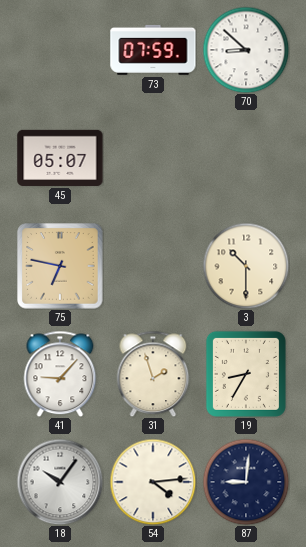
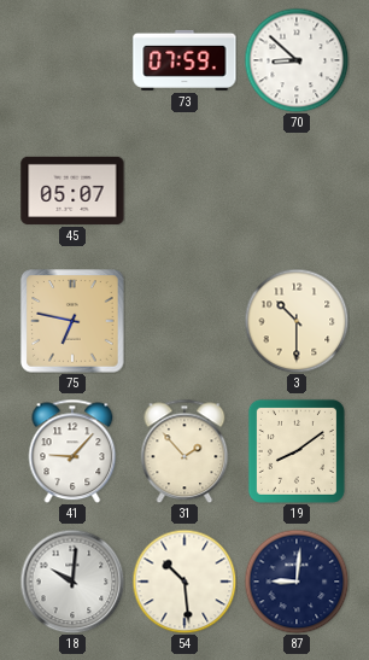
31: 1:57 -> 1:53
19: 8:35 -> 8:09
18: 10:06 -> 10:01
54: 4:14 -> 10:29
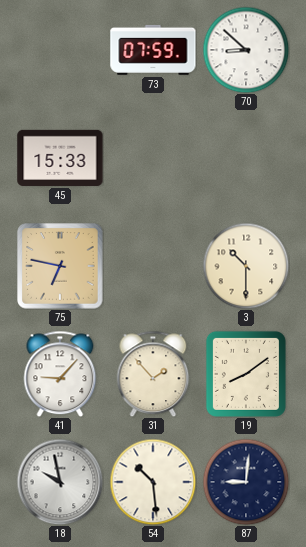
45: 05:07 -> 15:33
18: 10:01 -> 9:58
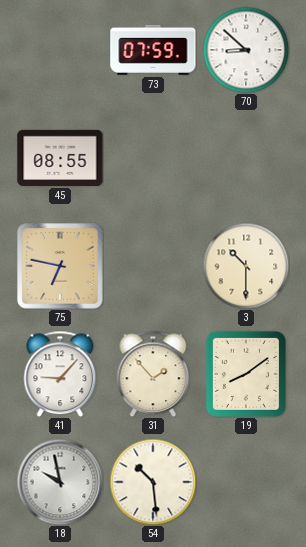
45: 15:33 -> 08:55
87: 9:01 -> none
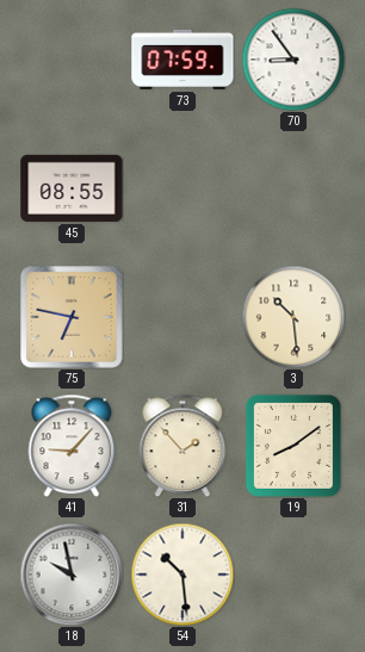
70: 8:52 -> 8:54
3: 10:30 -> 10:29
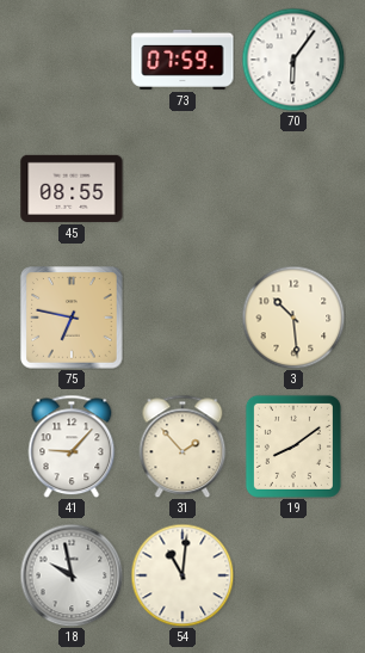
70: 8:54 -> 6:06
54: 10:29 -> 11:01
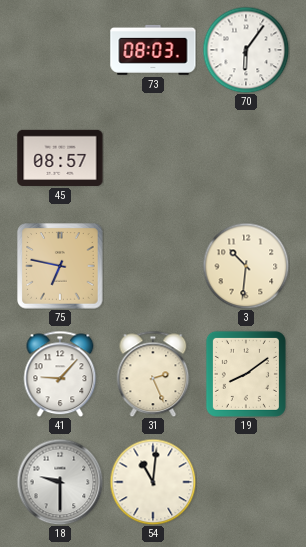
73: 07:59 -> 08:03
45: 08:55 -> 08:57
3: 10:29 -> 10:31
31: 1:53 -> 2:26
18: 9:58 -> 9:30
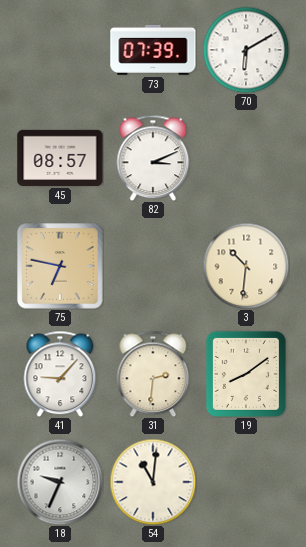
73: 08:03 -> 07:39
70: 6:06 -> 6:10
82: none -> 3:11
31: 2:26 -> 2:31
18: 9:30 -> 9:34
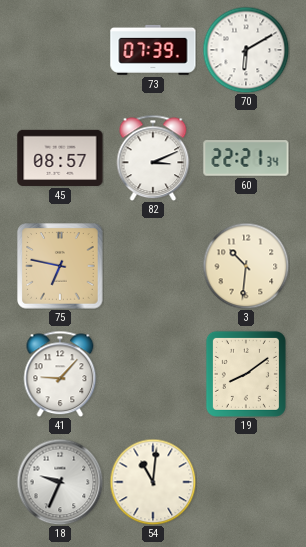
60: none -> 22:21
31: 2:31 -> none
